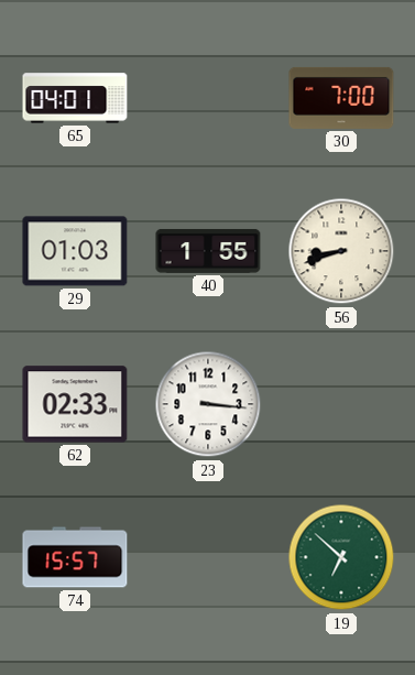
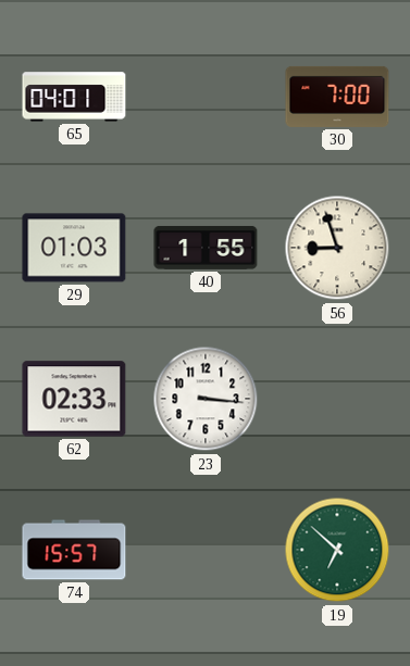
56: 8:42 -> 8:57
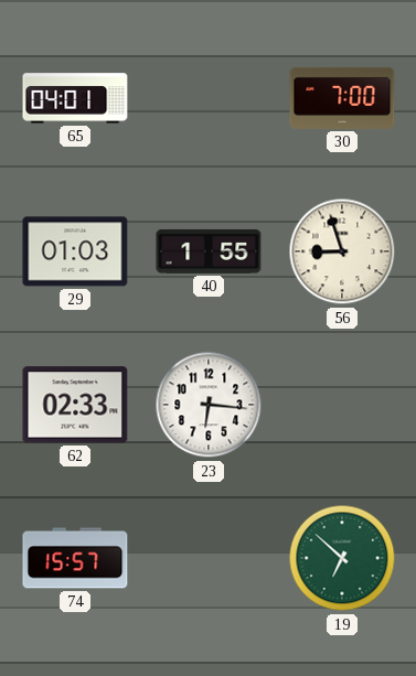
23: 3:16 -> 6:16
